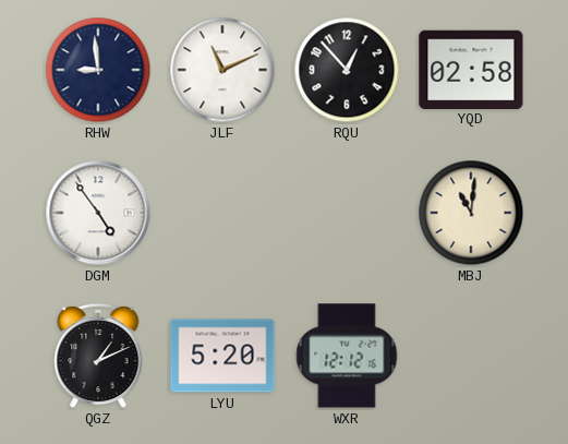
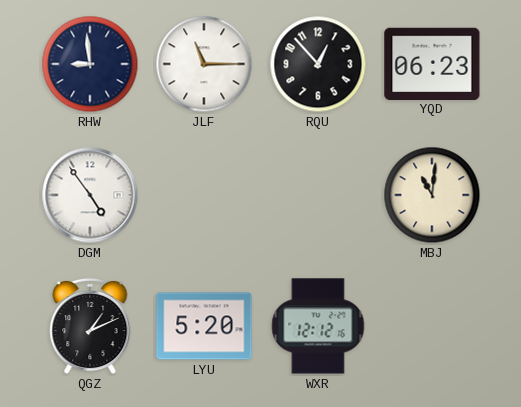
JLF: 11:11 -> 11:15
YQD: 02:58 -> 06:23
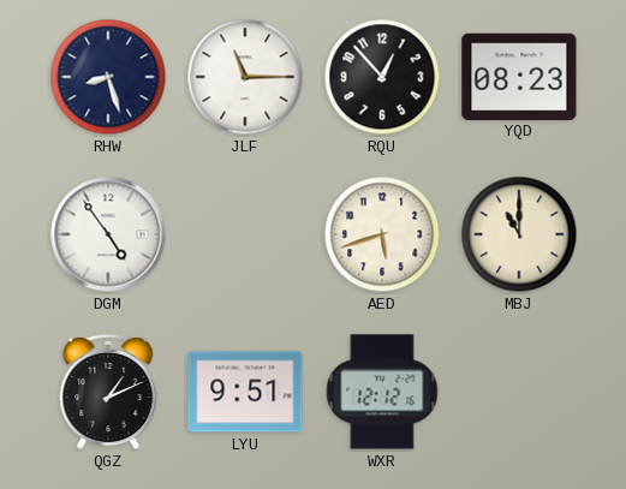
RHW: 8:59 -> 8:27
YQD: 06:23 -> 08:23
AED: none -> 5:42
MBJ: 11:01 -> 11:00
LYU: 5:20 -> 9:51
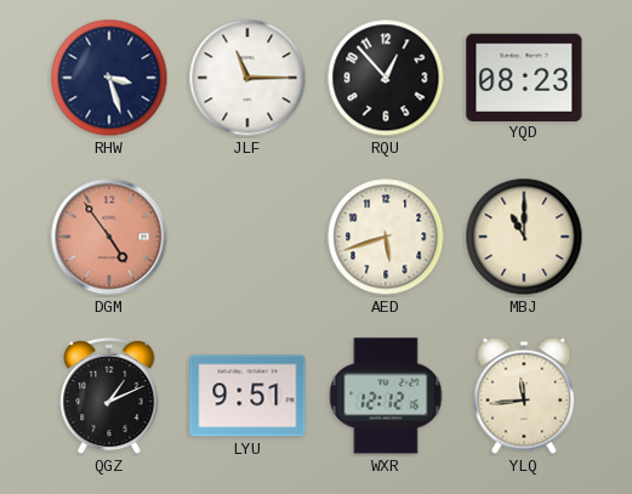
RHW: 8:27 -> 3:27
DGM dial: white -> salmon
YLQ: none -> 11:44
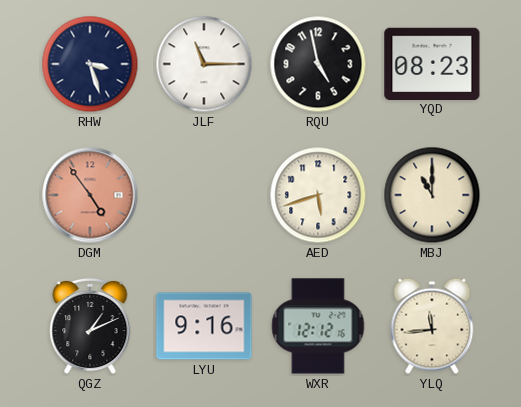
RQU: 12:53 -> 4:58
LYU: 9:51 -> 9:16
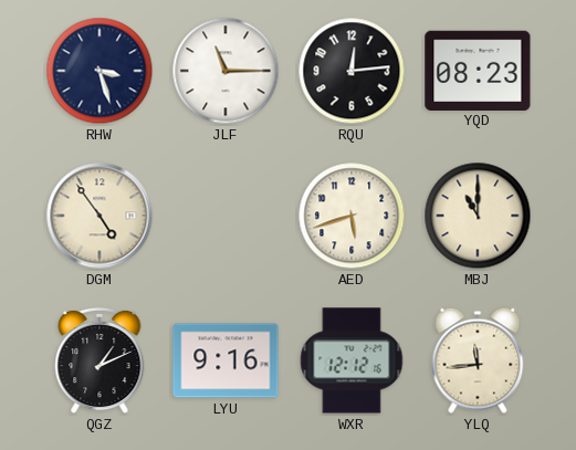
RQU: 4:58 -> 12:14
DGM dial: salmon -> cream
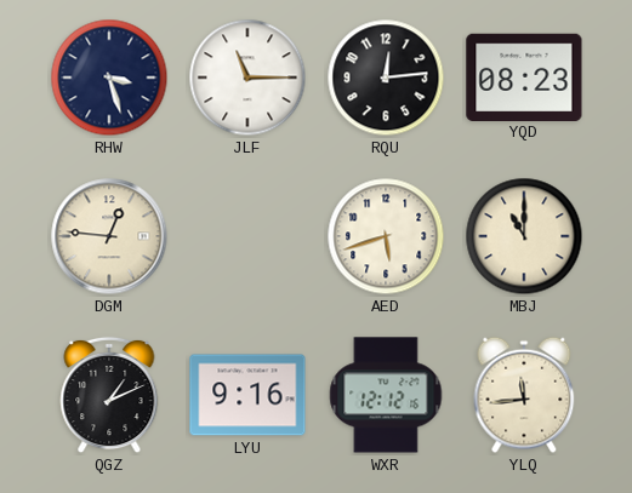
DGM: 4:54 -> 12:46
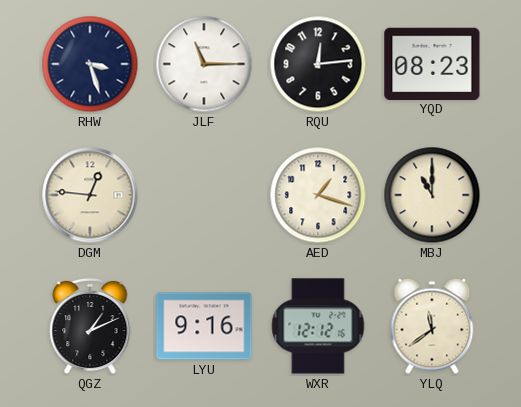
AED: 5:42 -> 1:18
YLQ: 11:44 -> 11:39
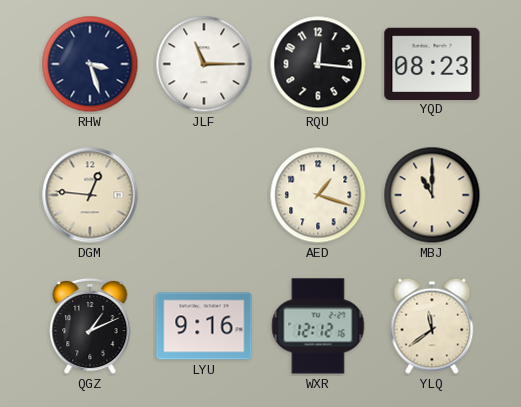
RQU: 12:14 -> 12:16
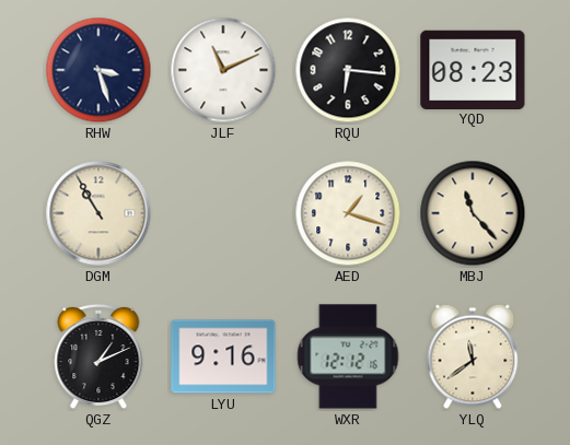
JLF: 11:15 -> 11:11
RQU: 12:16 -> 6:16
DGM: 12:46 -> 10:55
MBJ: 11:00 -> 11:23
